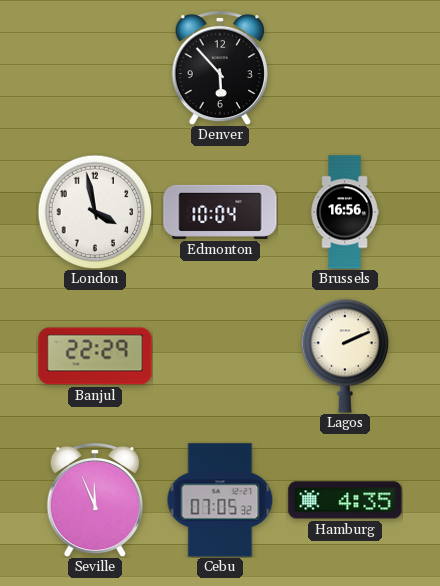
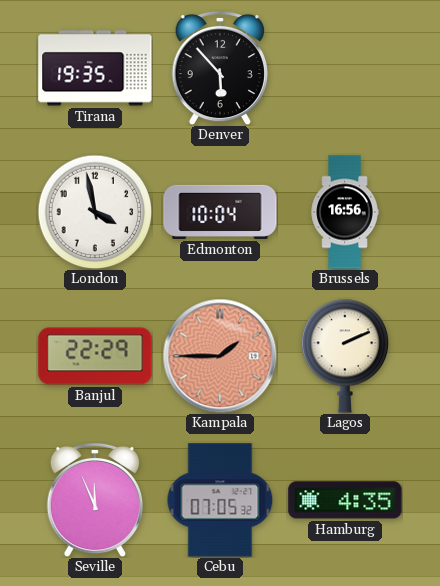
Tirana: none -> 19:35
Kampala: none -> 1:45
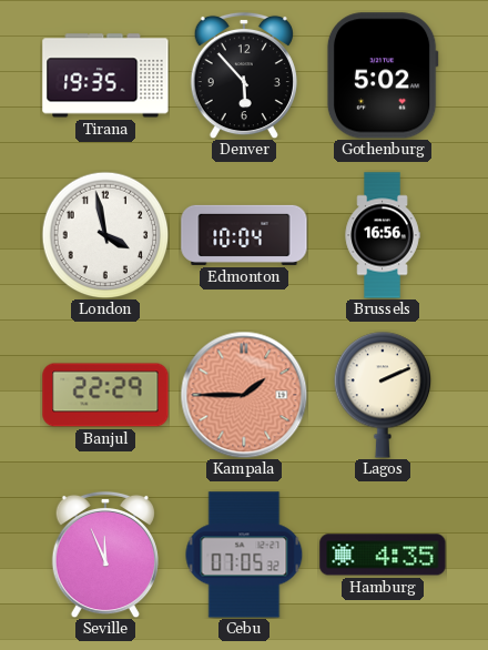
Gothenburg: none -> 5:02
